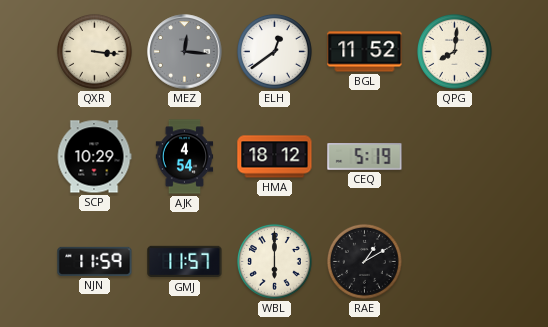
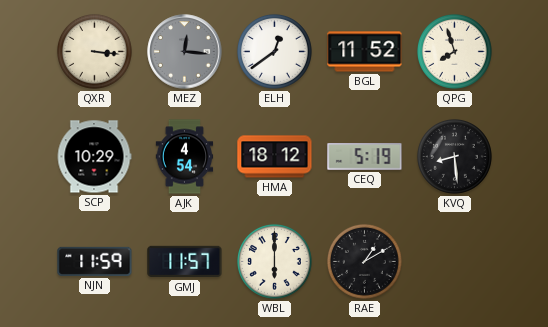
QPG: 8:01 -> 7:57
KVQ: none -> 8:29
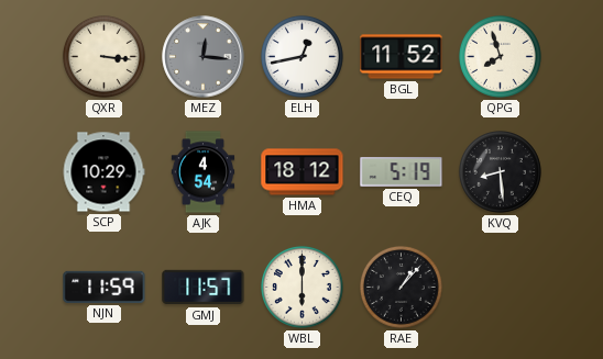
ELH: 12:39 -> 12:43
RAE: 1:10 -> 1:07
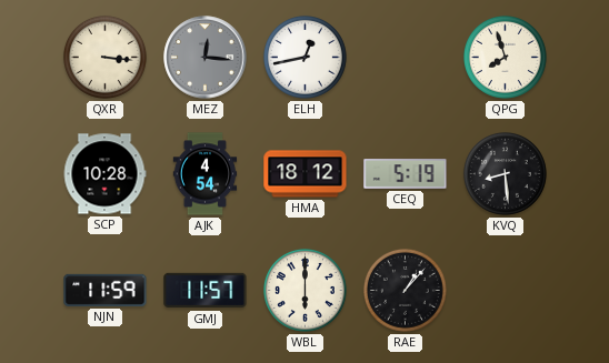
BGL: 11:52 -> none
SCP: 10:29 -> 10:28
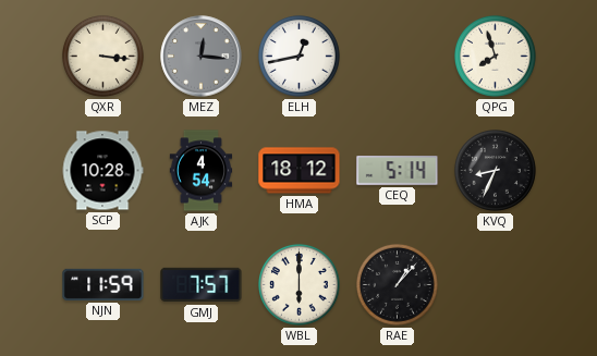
CEQ: 5:19 -> 5:14
KVQ: 8:29 -> 8:34
GMJ: 11:57 -> 7:57
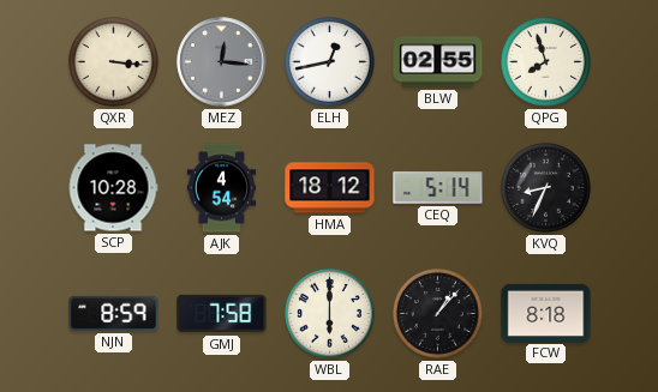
BLW: none -> 02:55
NJN: 11:59 -> 8:59
GMJ: 7:57 -> 7:58
FCW: none -> 8:18
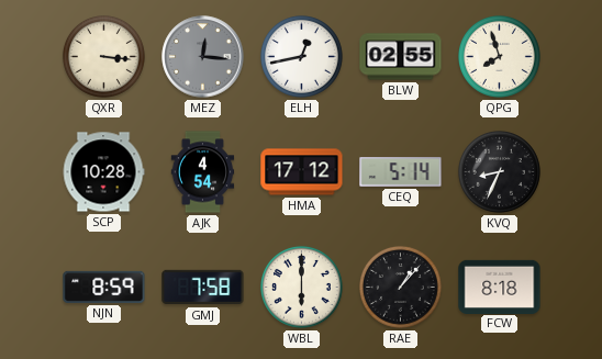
HMA: 18:12 -> 17:12
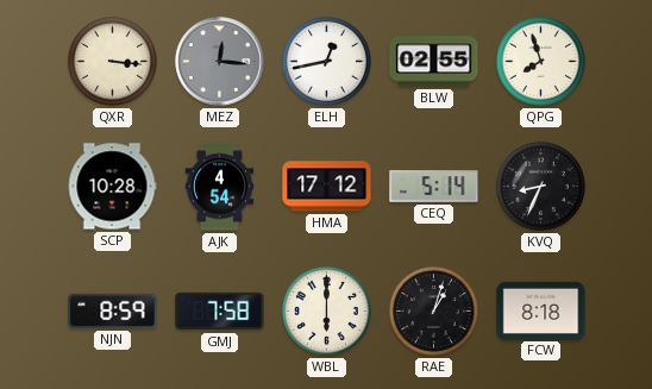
RAE: 1:07 -> 1:03
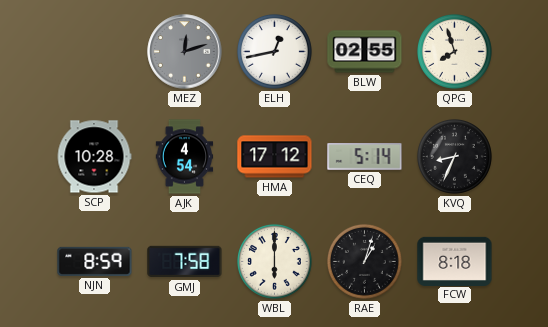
QXR: 3:16 -> none
MEZ: 12:16 -> 12:12
